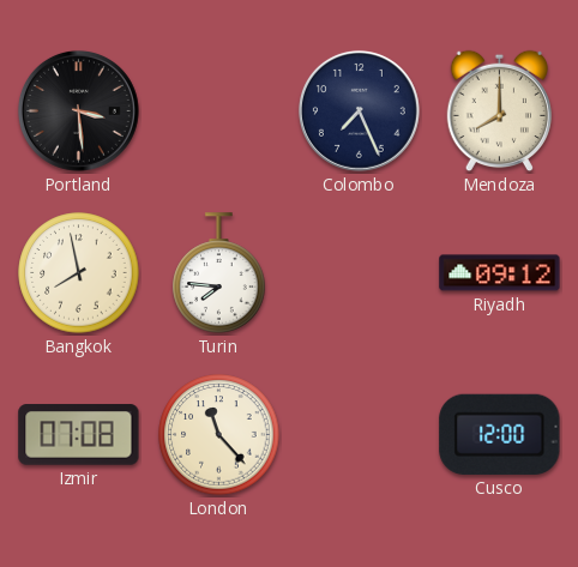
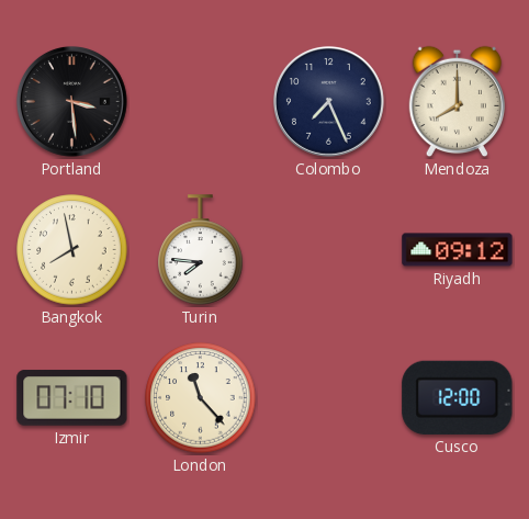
Izmir: 07:08 -> 07:10
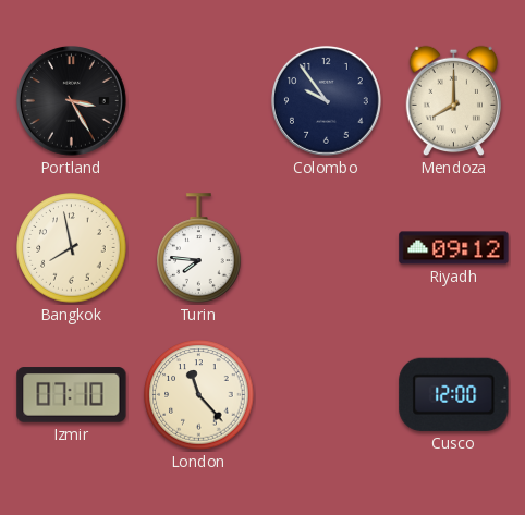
Portland: 3:29 -> 3:25
Colombo: 7:26 -> 9:54
